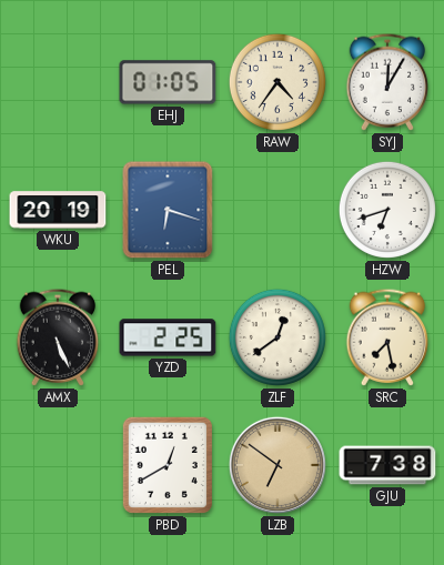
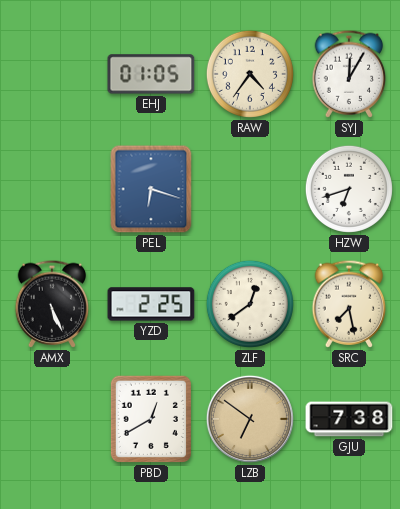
WKU: 20:19 -> none
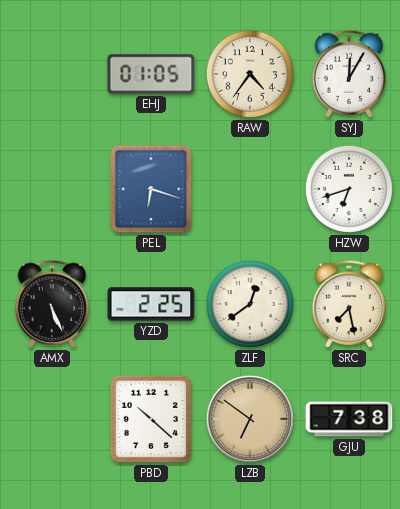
PBD: 12:40 -> 10:22
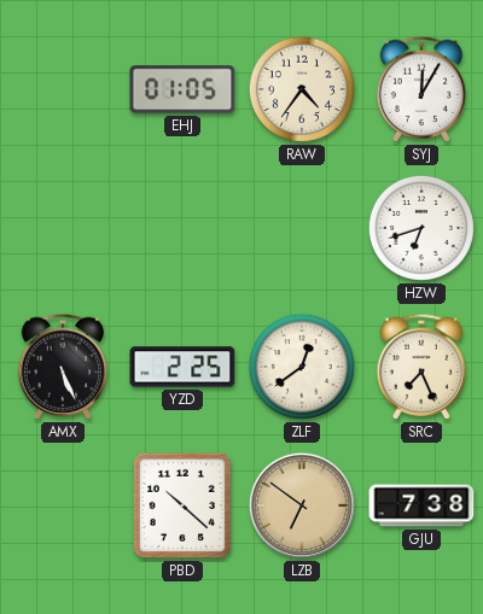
PEL: 6:18 -> none
SRC: 7:28 -> 7:26
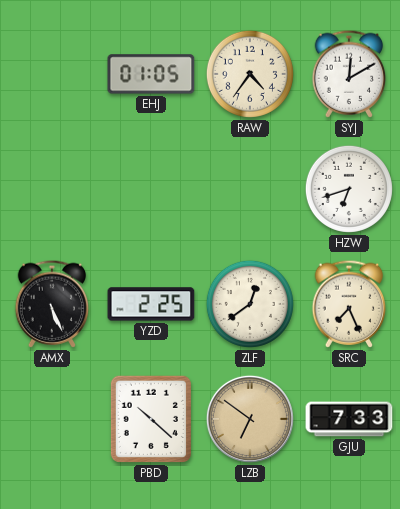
SYJ: 12:05 -> 12:10
GJU: 7:38 -> 7:33
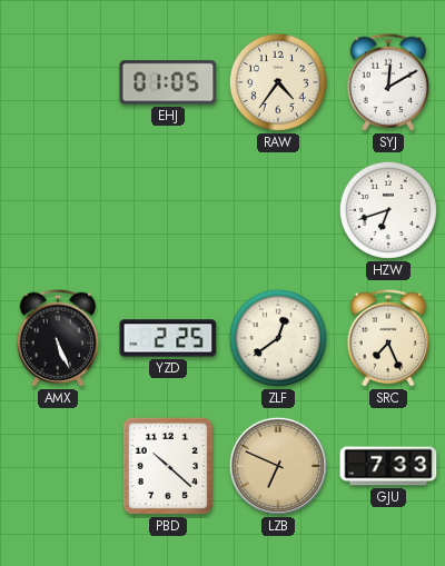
LZB: 6:51 -> 6:49
